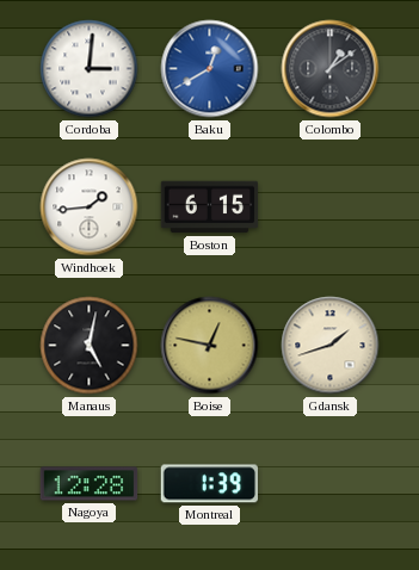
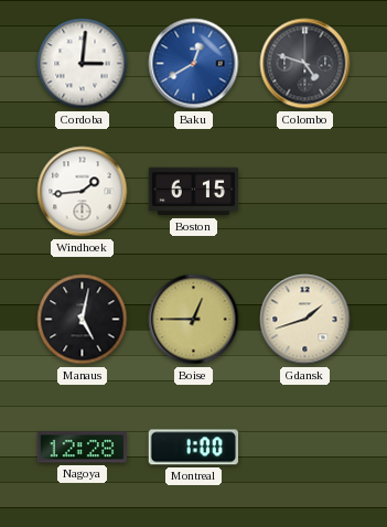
Colombo: 1:09 -> 4:48
Boise: 12:47 -> 12:45
Montreal: 1:39 -> 1:00
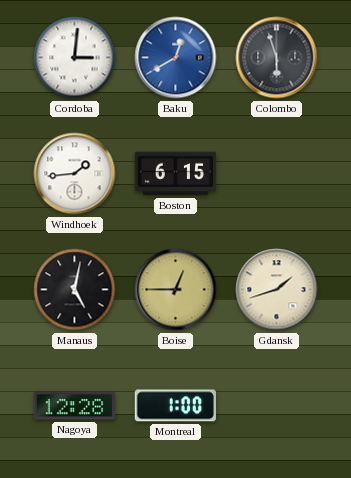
Colombo: 4:48 -> 5:57
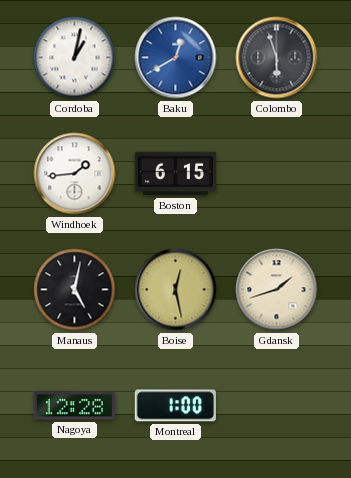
Cordoba: 3:01 -> 1:02
Boise: 12:45 -> 12:28
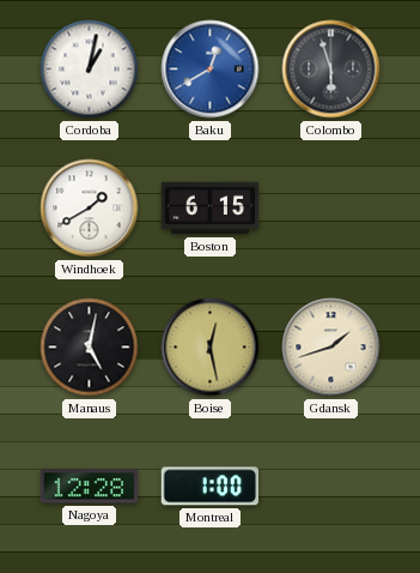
Windhoek: 1:44 -> 1:40
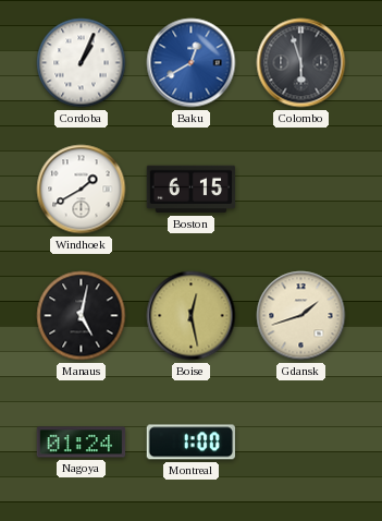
Cordoba: 1:02 -> 1:04
Nagoya: 12:28 -> 01:24
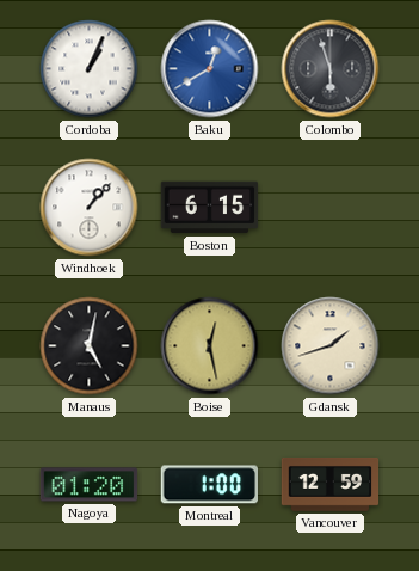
Windhoek: 1:40 -> 1:07
Nagoya: 01:24 -> 01:20
Vancouver: none -> 12:59
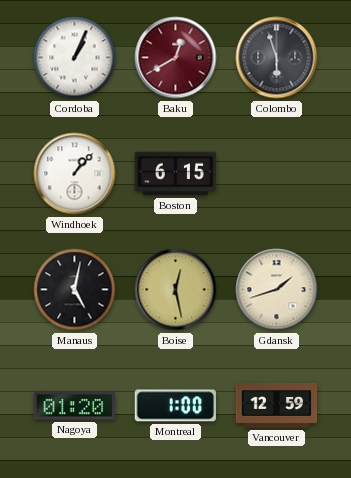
Baku dial: blue -> burgundy
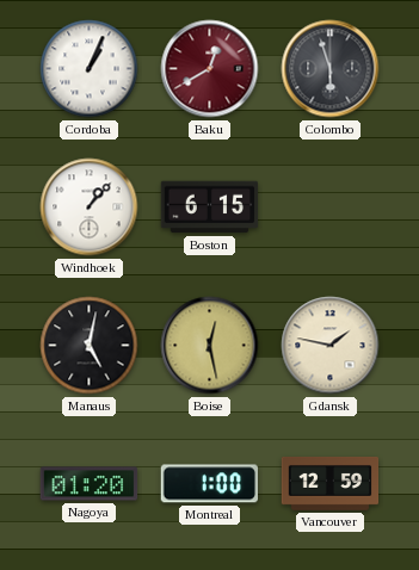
Gdansk: 1:42 -> 1:47
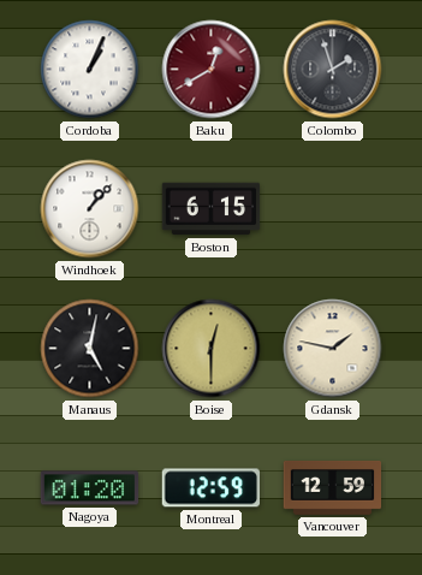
Colombo: 5:57 -> 1:57
Boise: 12:28 -> 12:30
Montreal: 1:00 -> 12:59
